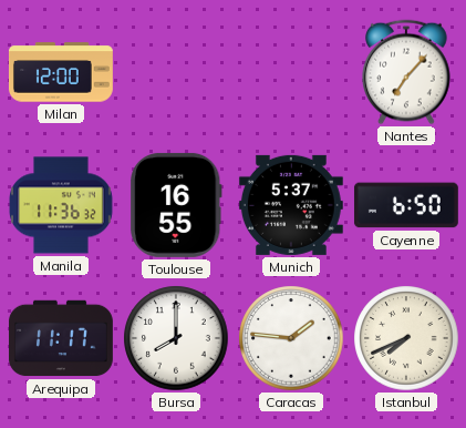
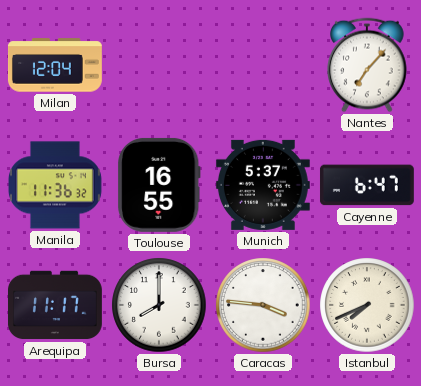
Milan: 12:00 -> 12:04
Cayenne: 6:50 -> 6:47
Caracas: 1:46 -> 3:46
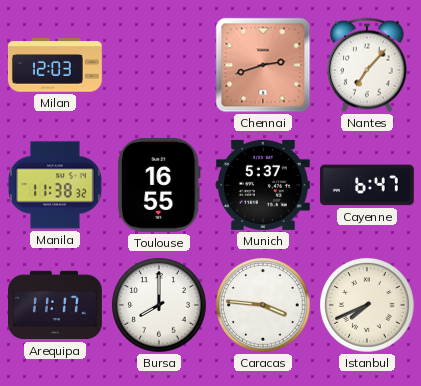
Milan: 12:04 -> 12:03
Chennai: none -> 2:42
Manila: 11:36 -> 11:38
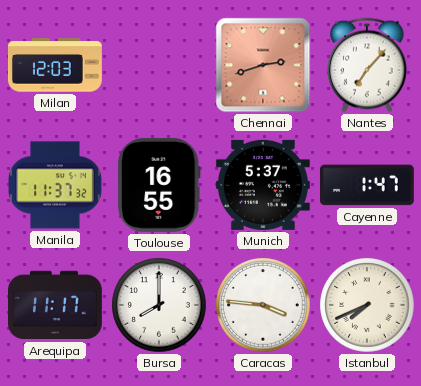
Manila: 11:38 -> 11:37
Cayenne: 6:47 -> 1:47
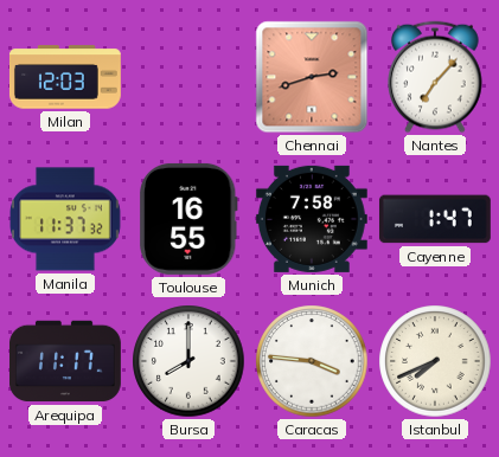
Munich: 5:37 -> 7:58
